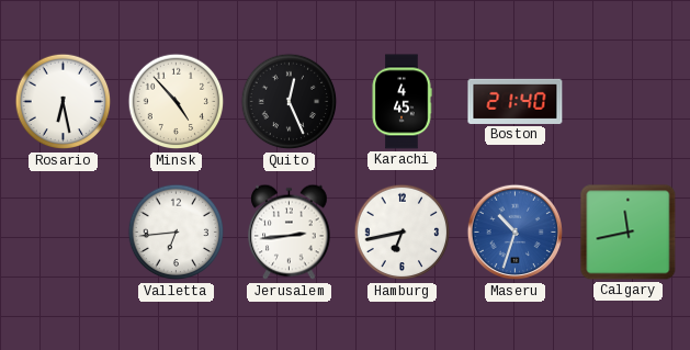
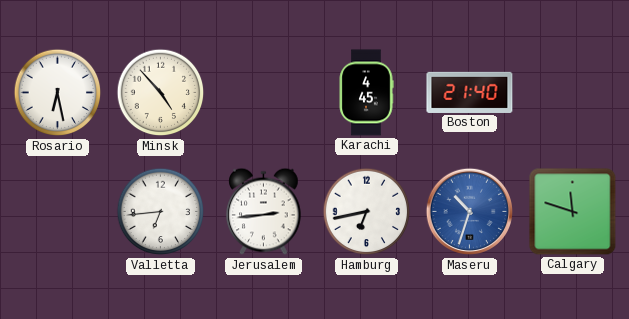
Quito: 12:26 -> none
Calgary: 11:43 -> 11:48
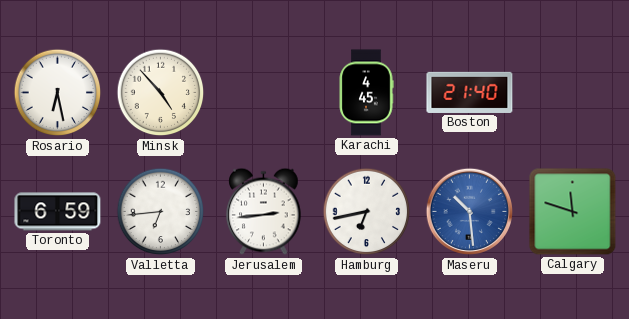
Toronto: none -> 6:59
Maseru: 10:33 -> 10:29
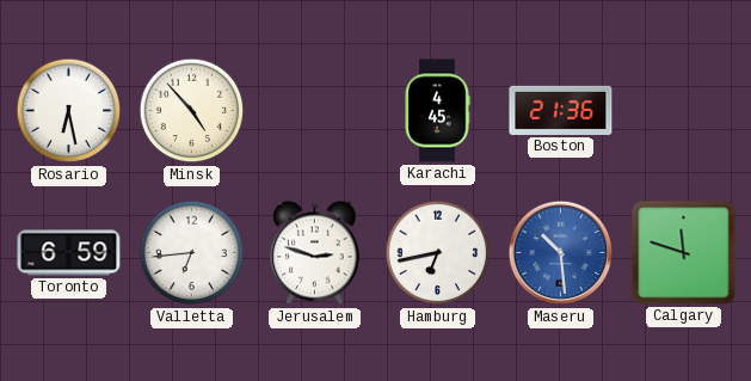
Boston: 21:40 -> 21:36
Jerusalem: 2:44 -> 2:48
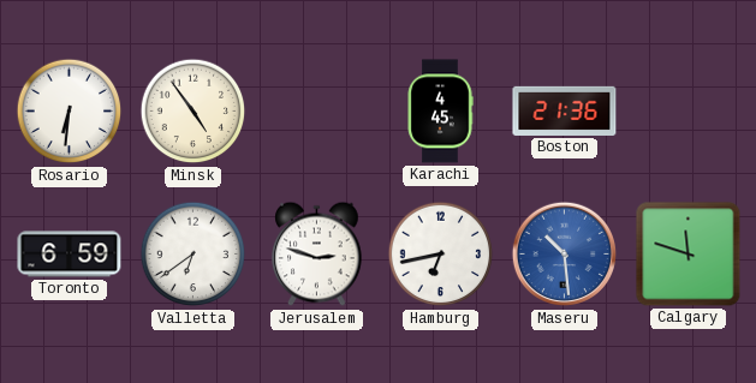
Rosario: 6:28 -> 6:31
Minsk: 4:53 -> 4:54
Valletta: 6:44 -> 6:39
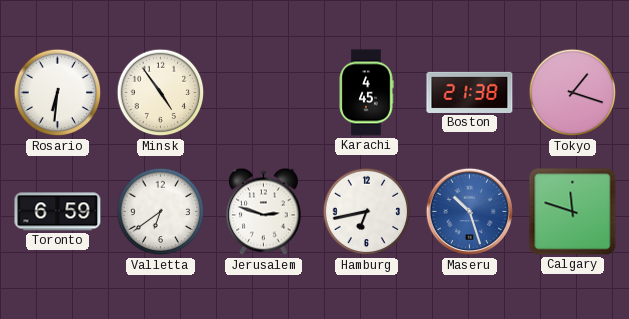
Boston: 21:36 -> 21:38
Tokyo: none -> 1:18
Maseru: 10:29 -> 10:27
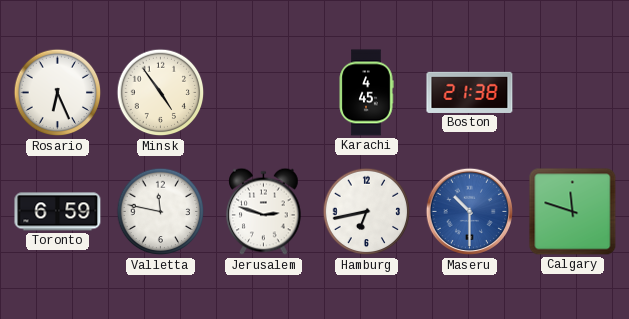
Rosario: 6:31 -> 6:26
Tokyo: 1:18 -> none
Valletta: 6:39 -> 11:47
Maseru: 10:27 -> 10:30
